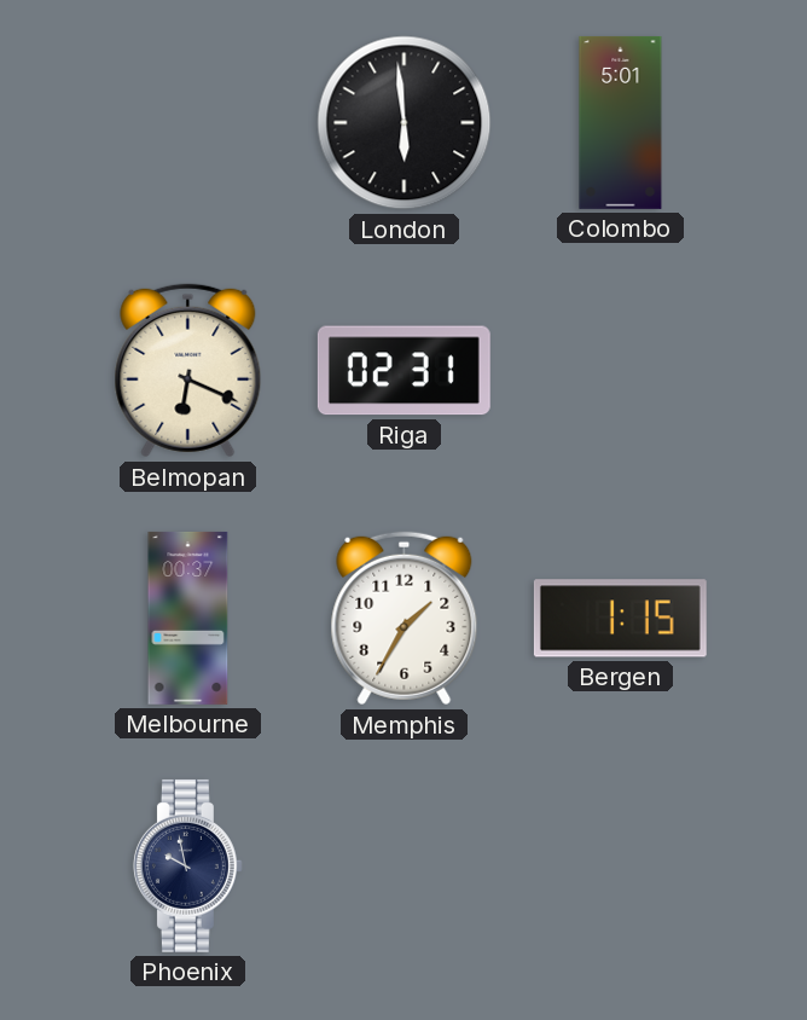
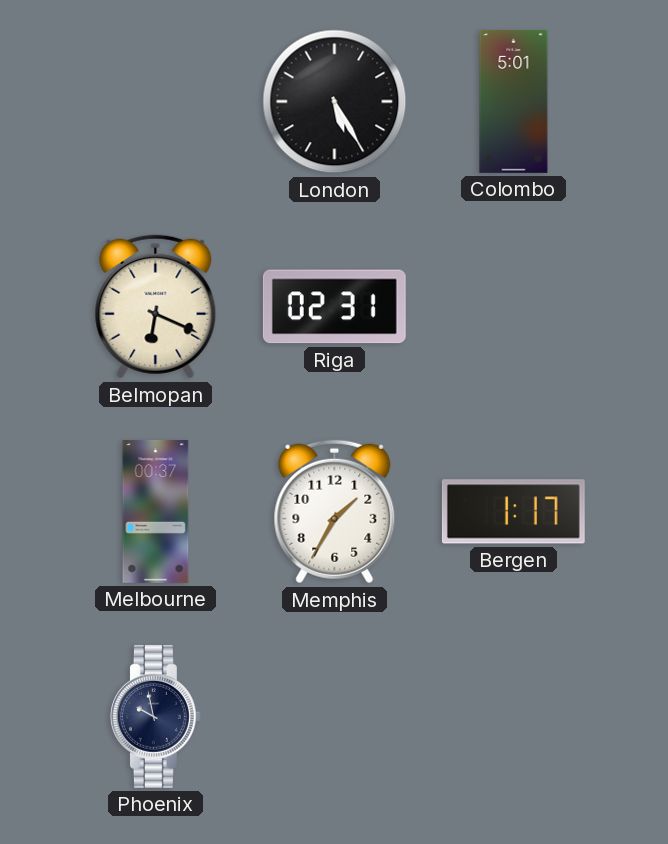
London: 5:59 -> 5:25
Bergen: 1:15 -> 1:17
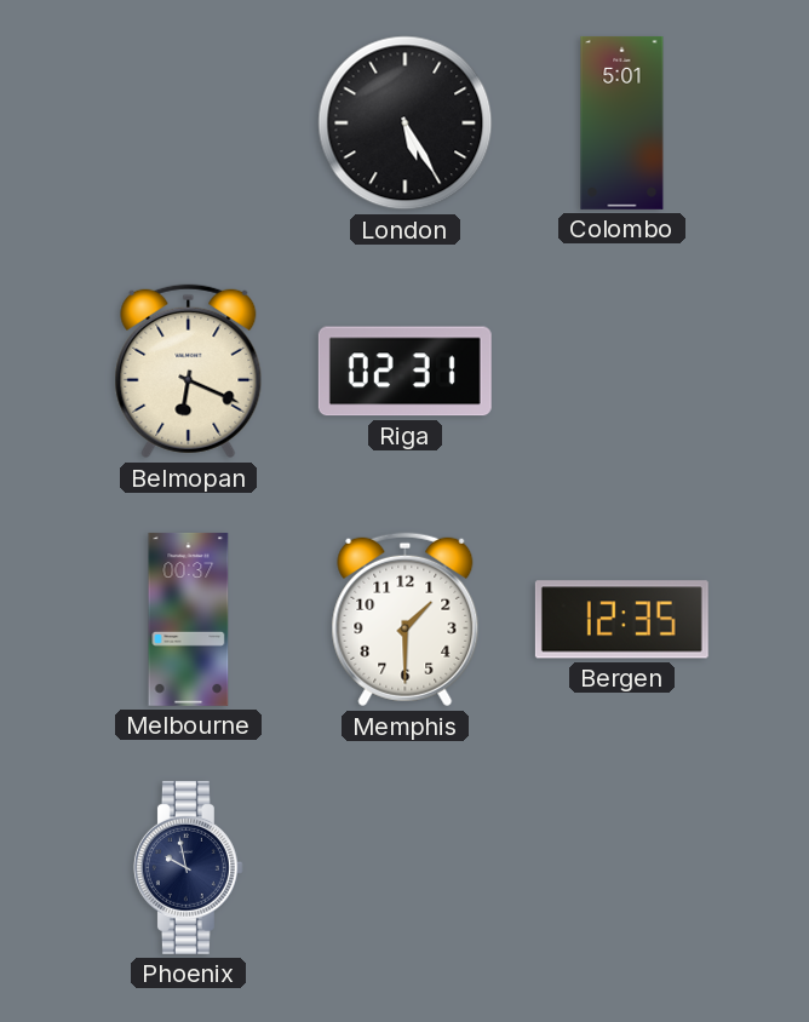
Memphis: 1:35 -> 1:30
Bergen: 1:17 -> 12:35
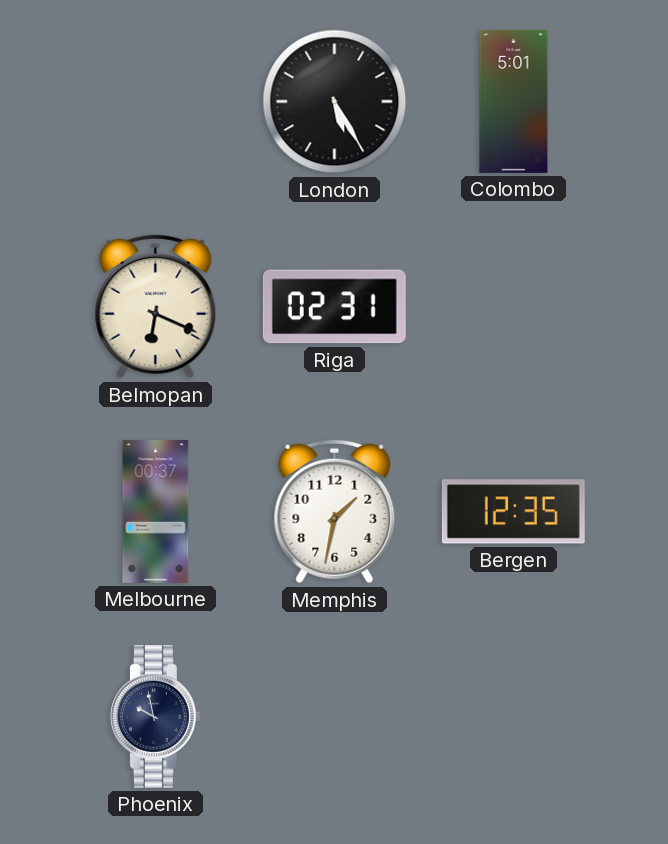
Memphis: 1:30 -> 1:32
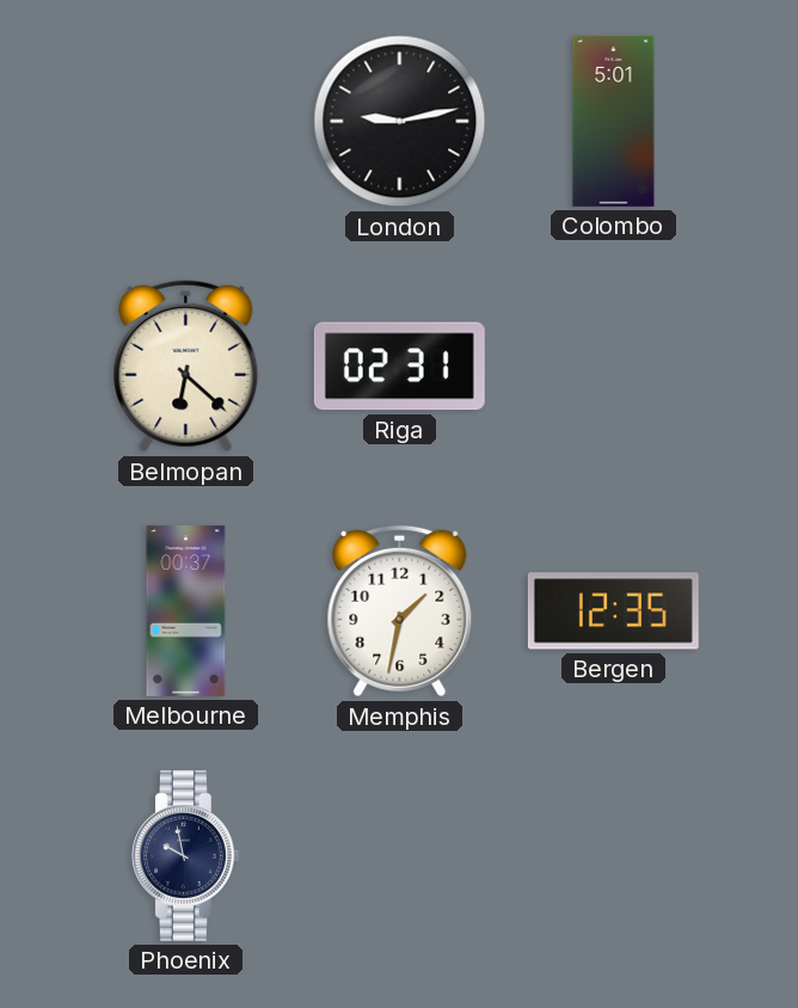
London: 5:25 -> 9:13
Belmopan: 6:19 -> 6:22
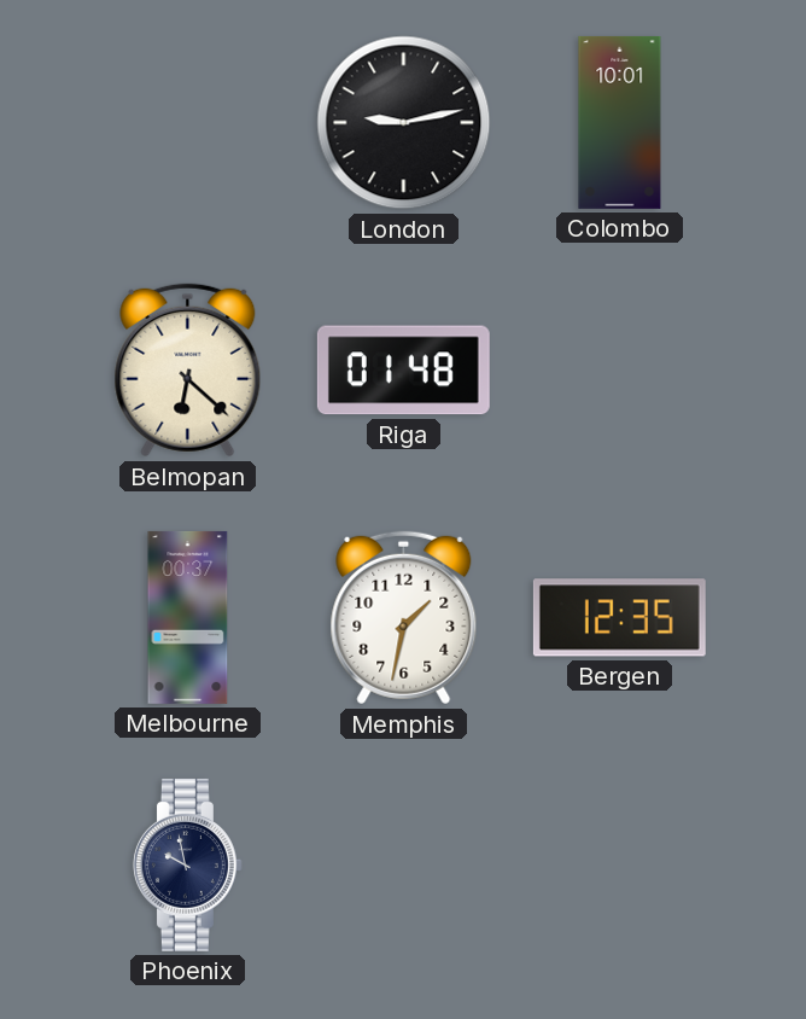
Colombo: 5:01 -> 10:01
Riga: 02:31 -> 01:48
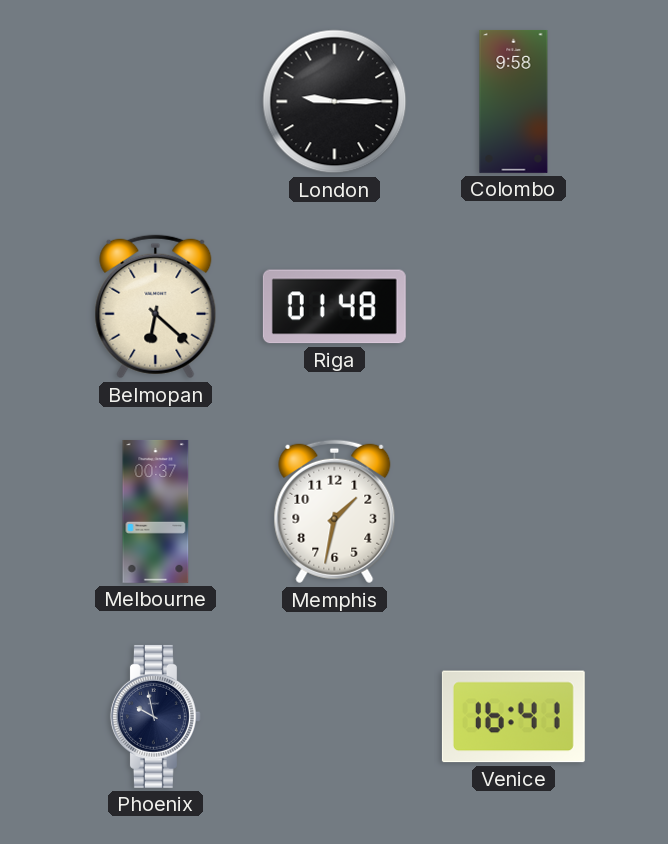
London: 9:13 -> 9:15
Colombo: 10:01 -> 9:58
Bergen: 12:35 -> none
Venice: none -> 16:41
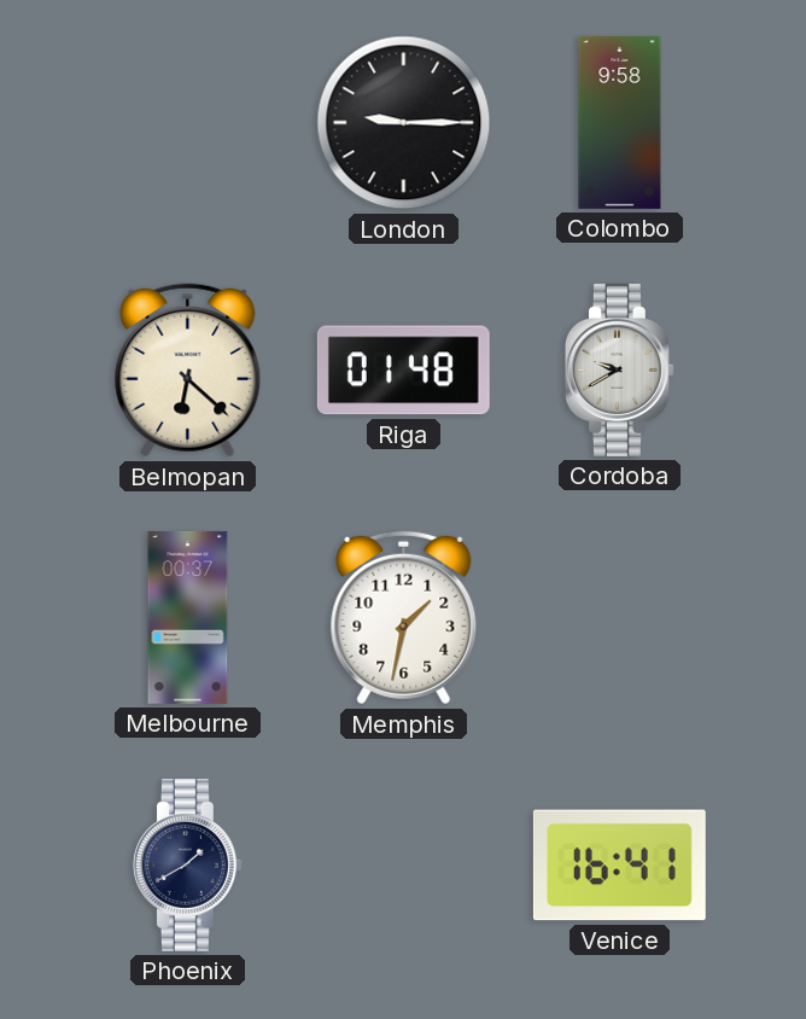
Cordoba: none -> 9:40
Phoenix: 9:58 -> 1:40
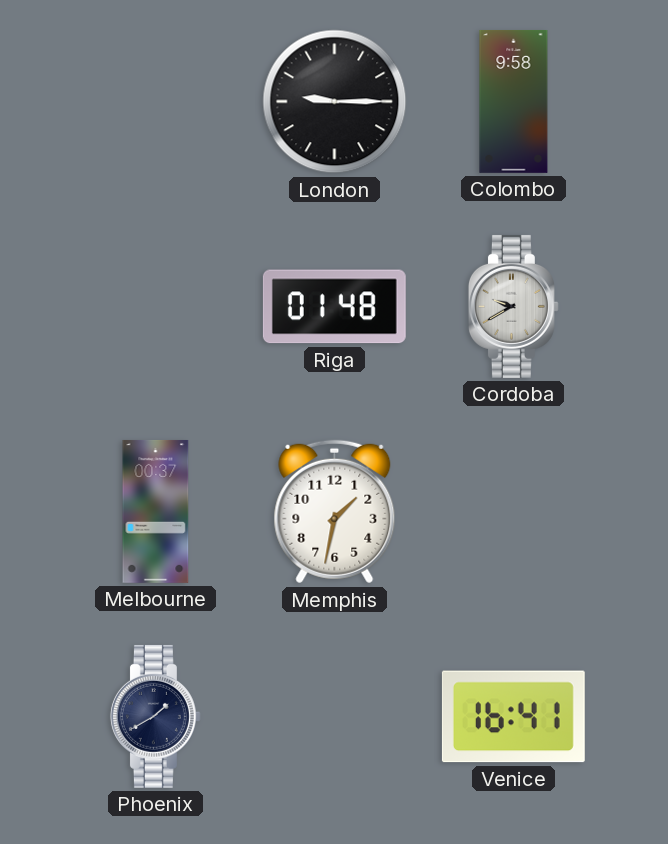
Belmopan: 6:22 -> none
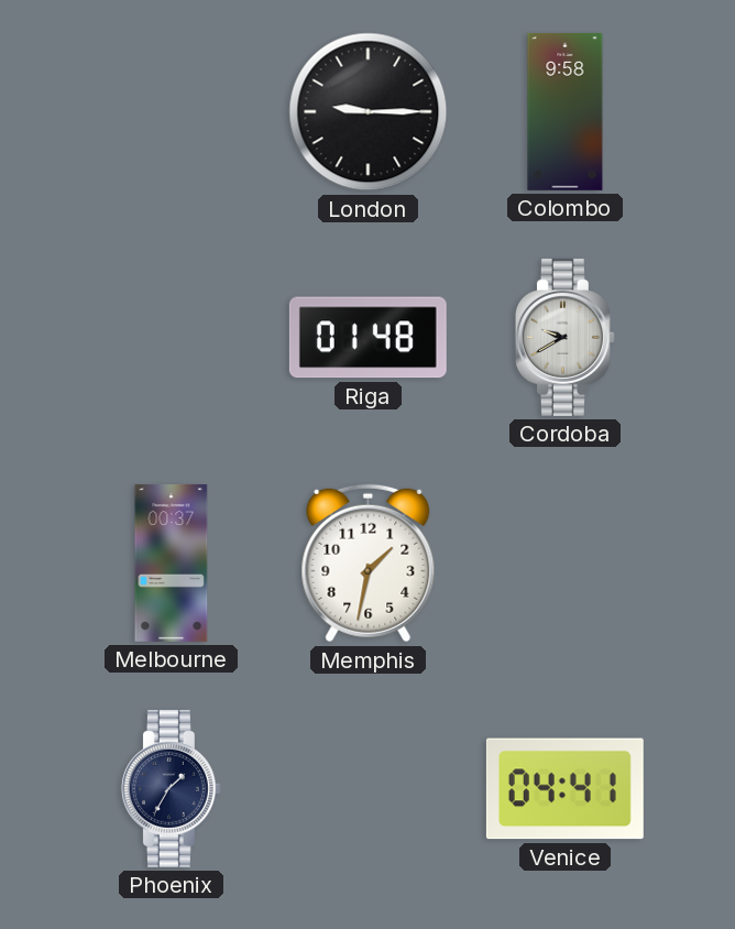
Phoenix: 1:40 -> 1:35
Venice: 16:41 -> 04:41
